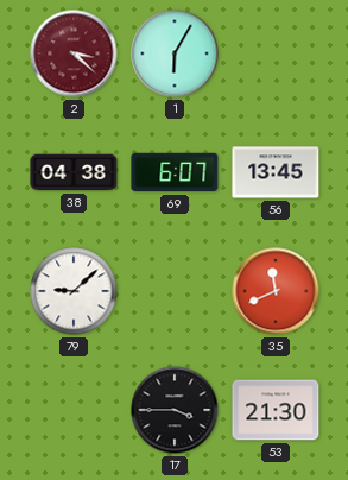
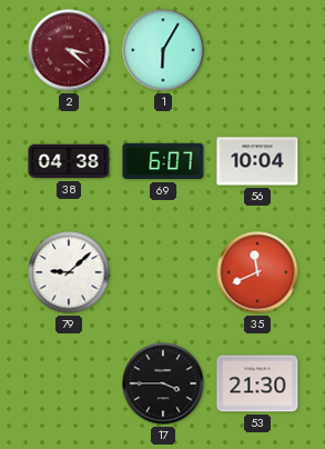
56: 13:45 -> 10:04
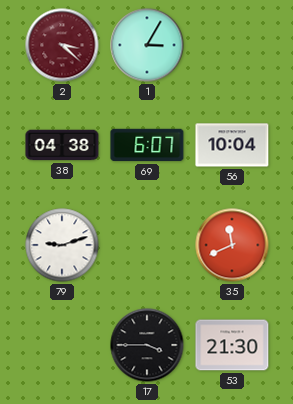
1: 6:05 -> 3:05
79: 9:08 -> 9:12
